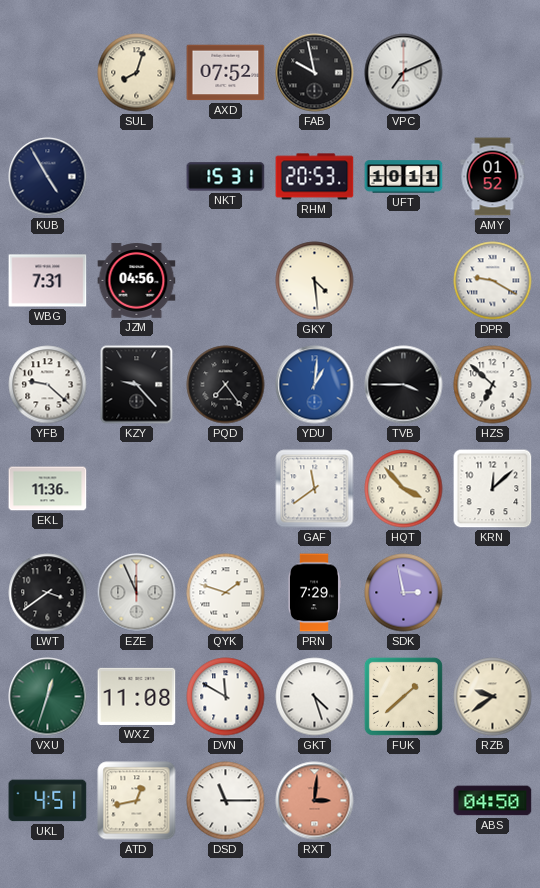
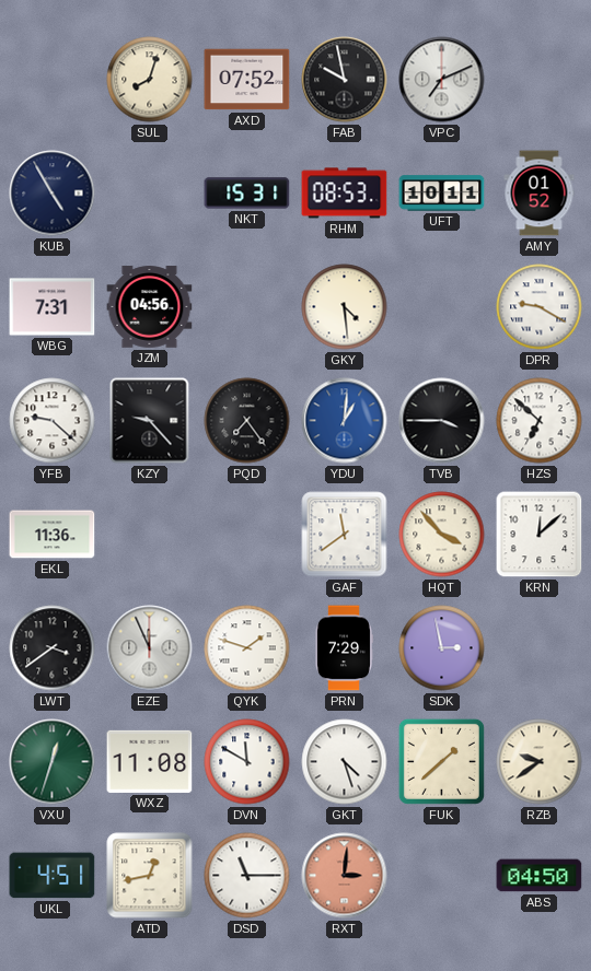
RHM: 20:53 -> 08:53
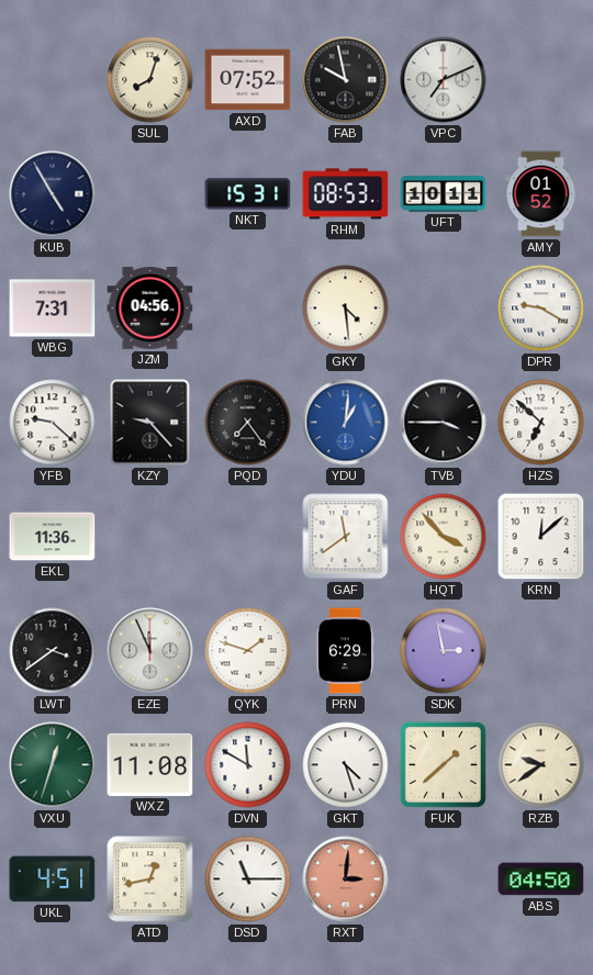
PRN: 7:29 -> 6:29
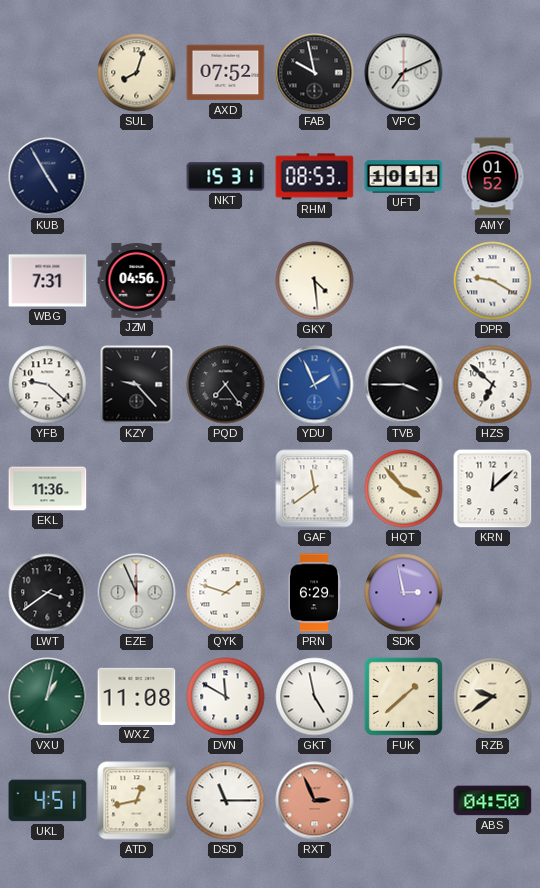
YDU: 1:01 -> 1:56
VXU: 12:33 -> 1:02
GKT: 4:27 -> 4:58
RXT: 3:01 -> 2:56
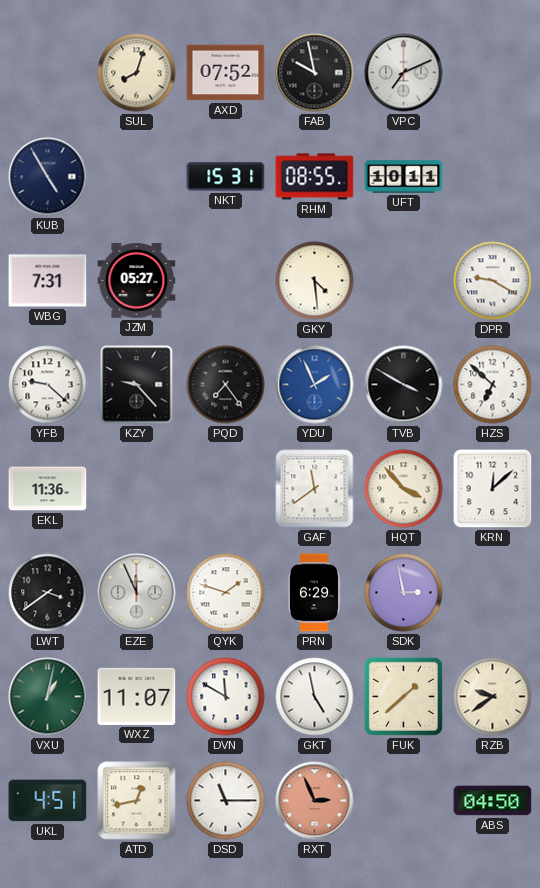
RHM: 08:53 -> 08:55
AMY: 01:52 -> none
JZM: 04:56 -> 05:27
TVB: 3:45 -> 3:50
WXZ: 11:08 -> 11:07
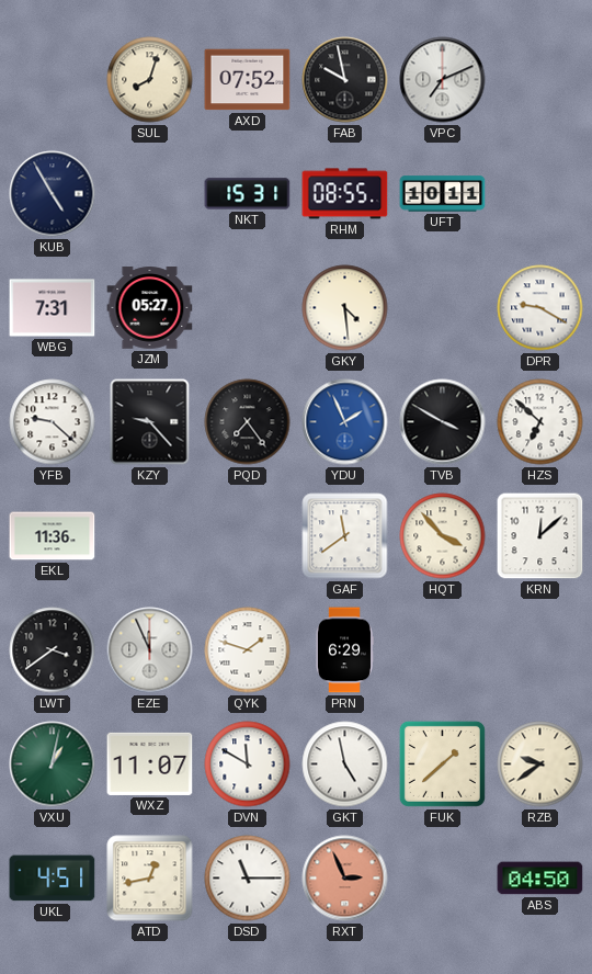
SDK: 2:58 -> none
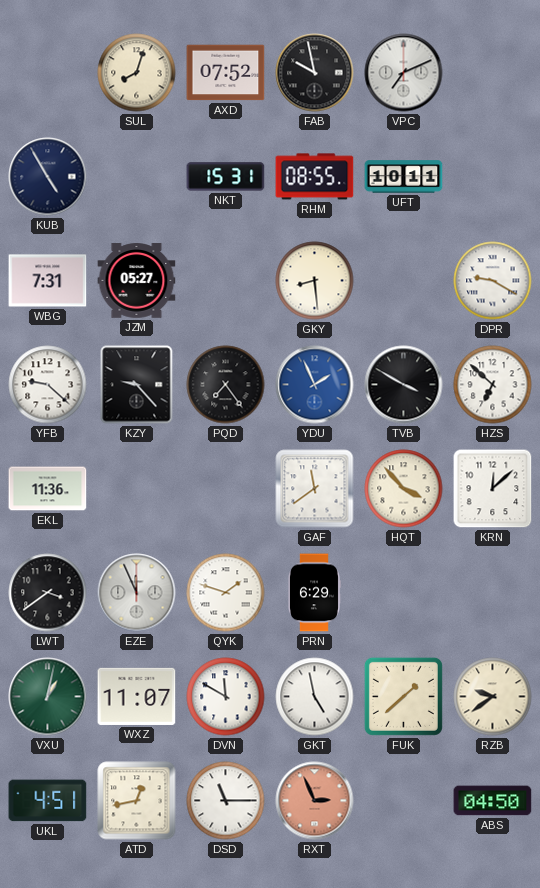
GKY: 4:29 -> 8:29
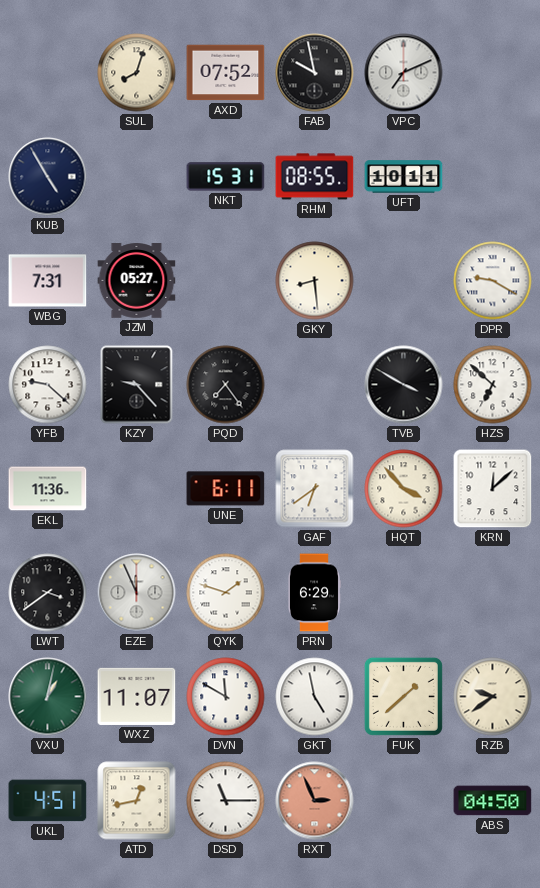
YDU: 1:56 -> none
UNE: none -> 6:11
GAF: 11:39 -> 6:39
